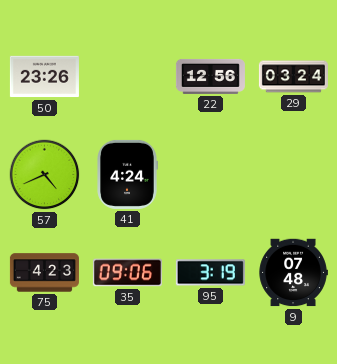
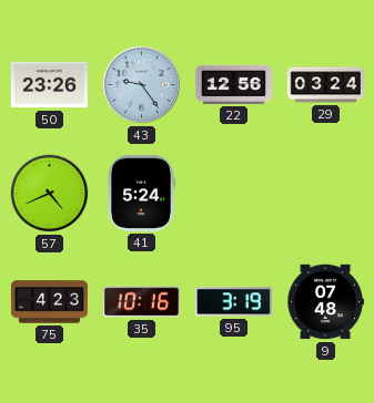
43: none -> 9:24
41: 4:24 -> 5:24
35: 09:06 -> 10:16
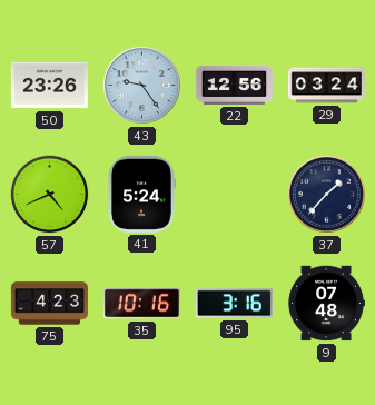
37: none -> 1:37
95: 3:19 -> 3:16
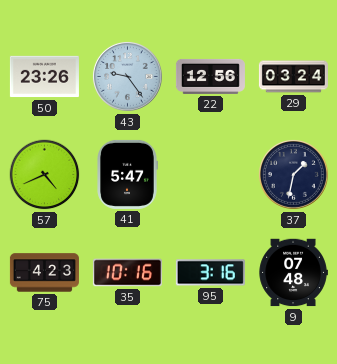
41: 5:24 -> 5:47
37: 1:37 -> 1:32
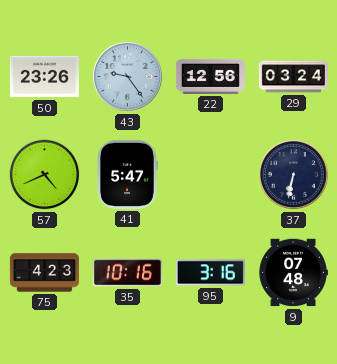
37: 1:32 -> 6:32
